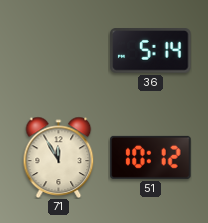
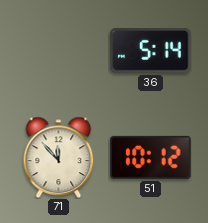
71: 11:55 -> 11:53
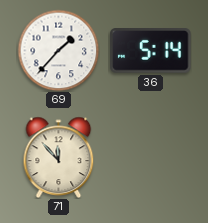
69: none -> 1:37
51: 10:12 -> none
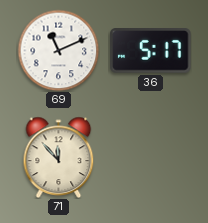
69: 1:37 -> 11:11
36: 5:14 -> 5:17
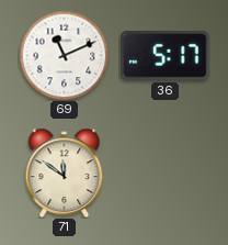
71: 11:53 -> 11:51
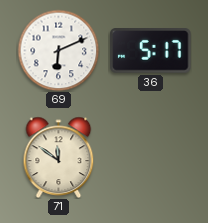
69: 11:11 -> 6:11
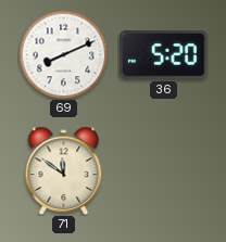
69: 6:11 -> 8:11
36: 5:17 -> 5:20
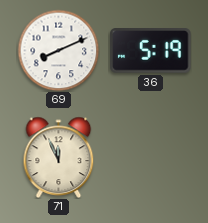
36: 5:20 -> 5:19
71: 11:51 -> 11:56
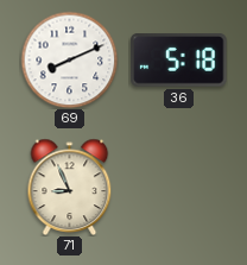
36: 5:19 -> 5:18
71: 11:56 -> 8:56
